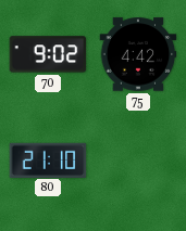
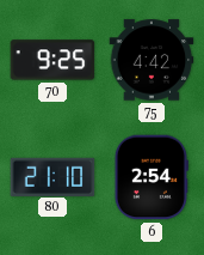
70: 9:02 -> 9:25
6: none -> 2:54
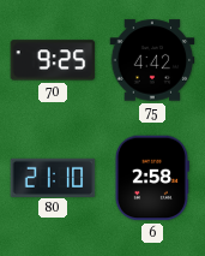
6: 2:54 -> 2:58
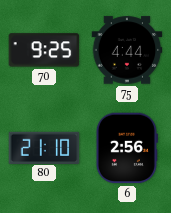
75: 4:42 -> 4:44
6: 2:58 -> 2:56
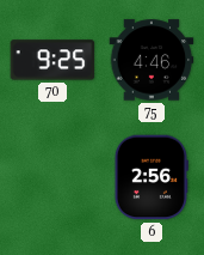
75: 4:44 -> 4:46
80: 21:10 -> none
